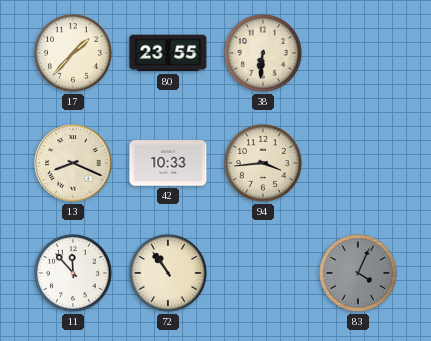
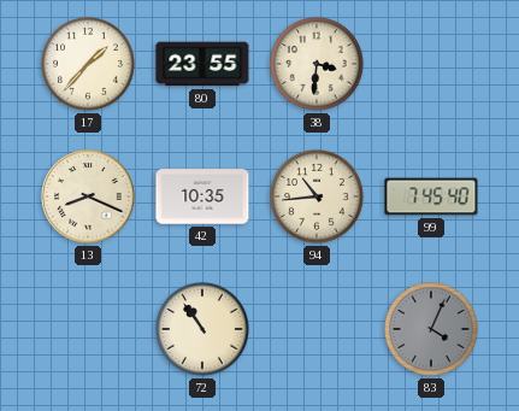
38: 6:31 -> 3:31
42: 10:33 -> 10:35
94: 3:44 -> 10:44
99: none -> 7:45
11: 11:53 -> none
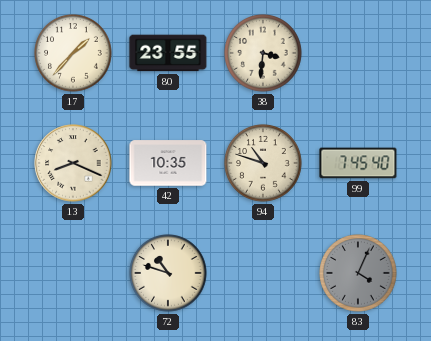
94: 10:44 -> 10:48
72: 10:54 -> 10:48
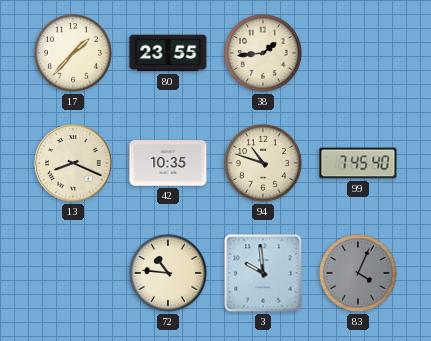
38: 3:31 -> 1:44
72: 10:48 -> 10:46
3: none -> 9:59
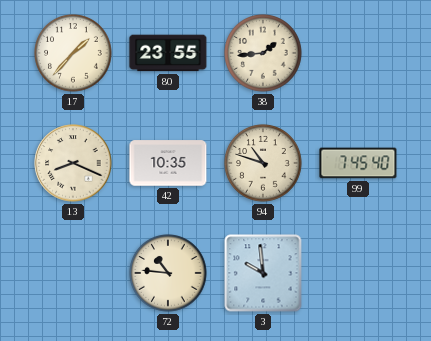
83: 4:04 -> none
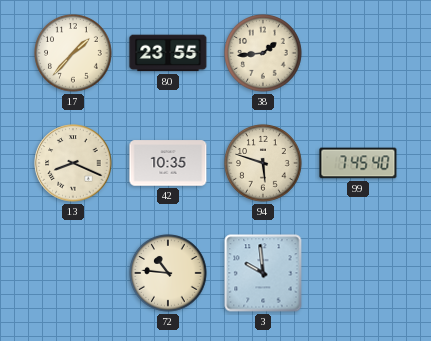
94: 10:48 -> 5:48
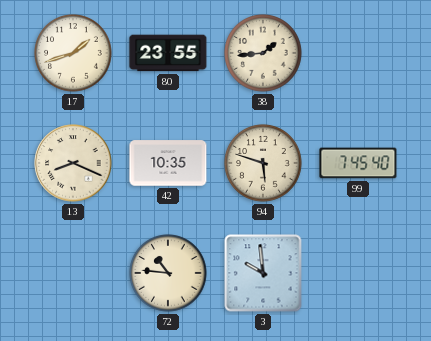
17: 1:37 -> 1:42
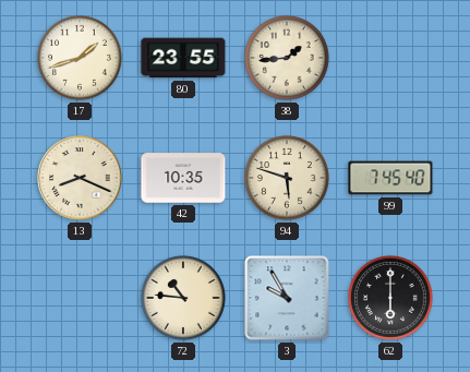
3: 9:59 -> 9:55
62: none -> 6:00
